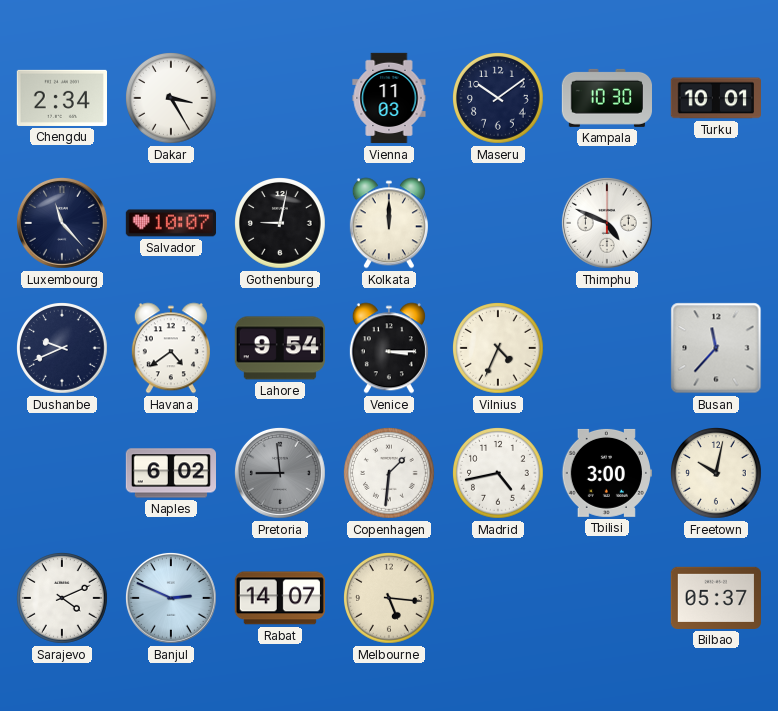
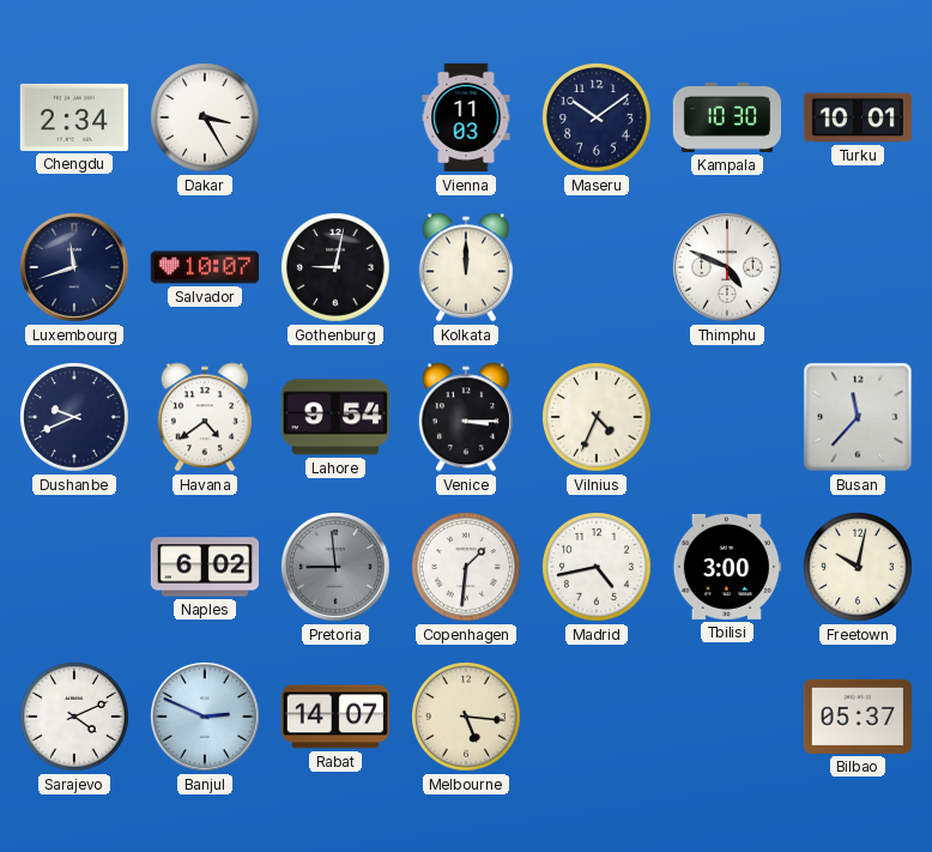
Luxembourg: 11:23 -> 11:42
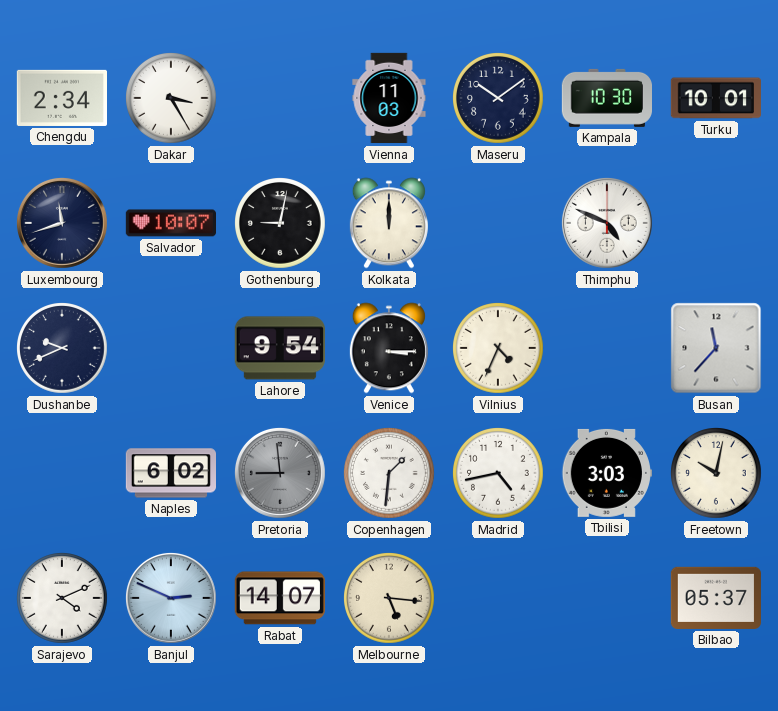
Havana: 4:39 -> none
Tbilisi: 3:00 -> 3:03
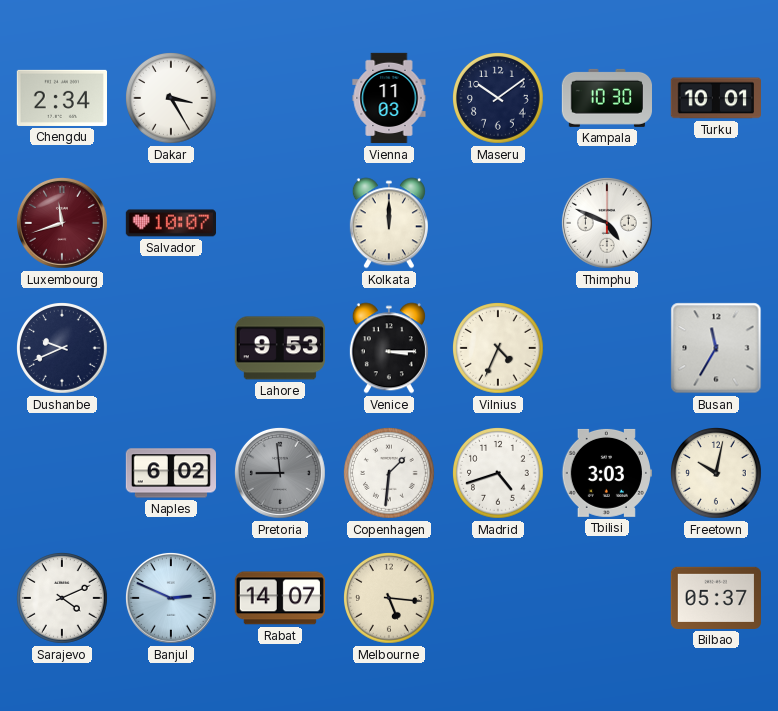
Luxembourg dial: navy -> burgundy
Gothenburg: 9:02 -> none
Lahore: 9:54 -> 9:53
Busan: 11:37 -> 11:35
Madrid: 4:43 -> 4:42
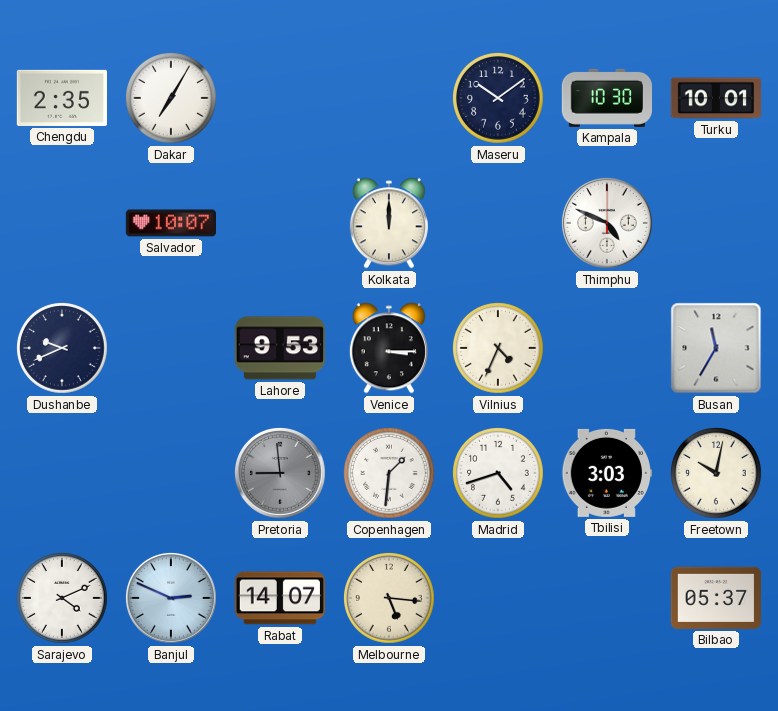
Chengdu: 2:34 -> 2:35
Dakar: 3:25 -> 7:05
Vienna: 11:03 -> none
Luxembourg: 11:42 -> none
Naples: 6:02 -> none
